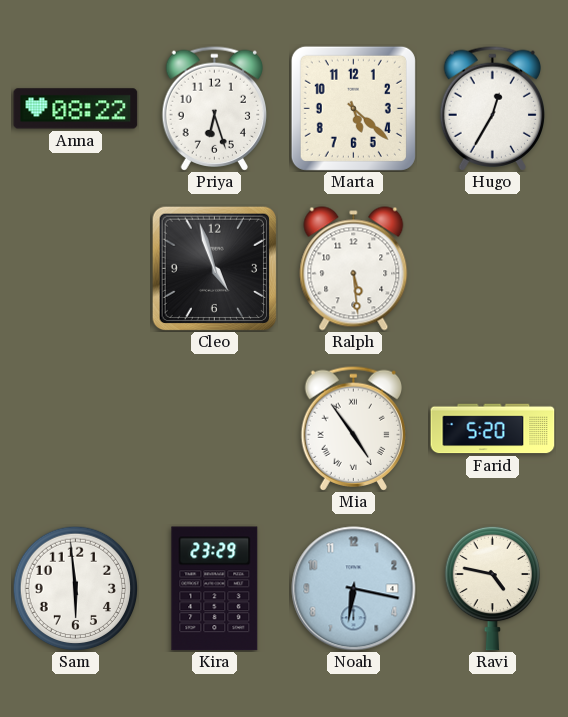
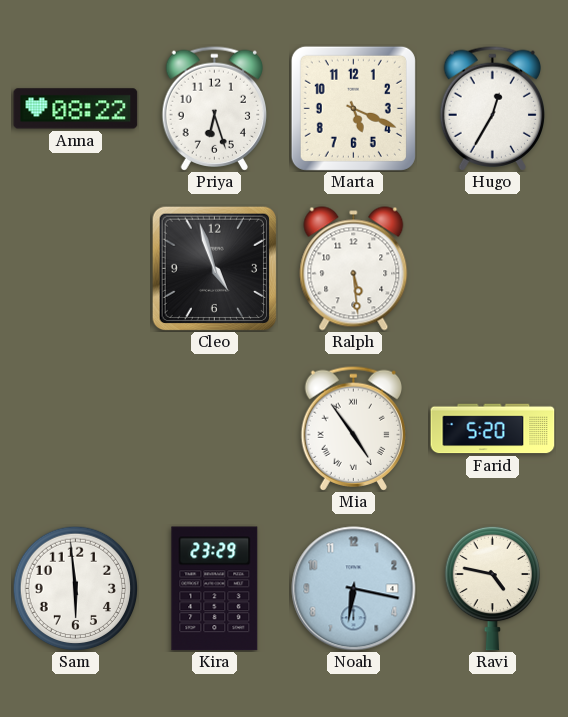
Marta: 5:22 -> 5:19
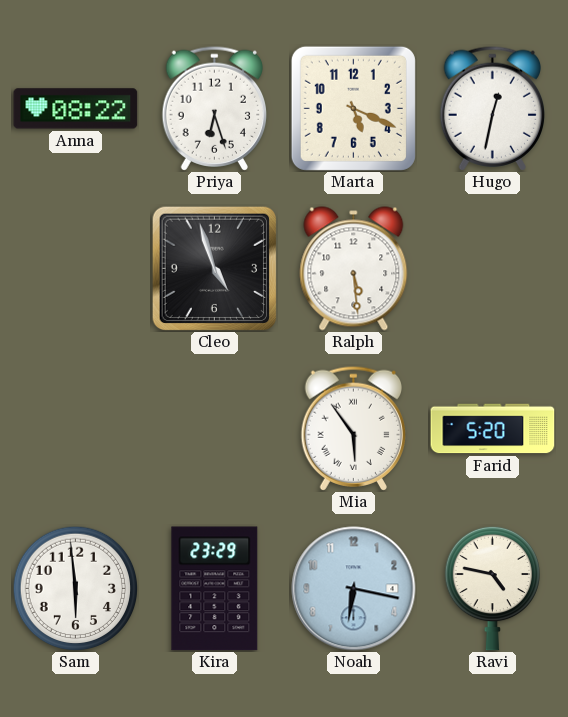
Hugo: 12:35 -> 12:32
Mia: 4:54 -> 5:54
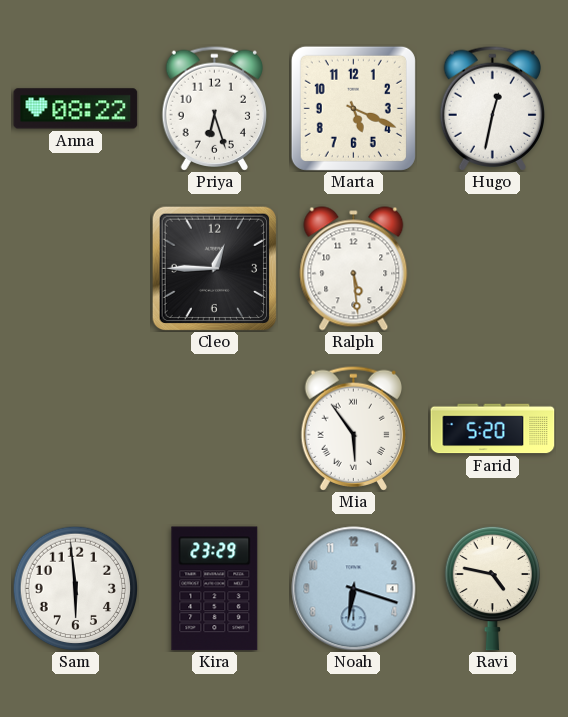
Cleo: 4:57 -> 12:45
Noah: 6:17 -> 6:18
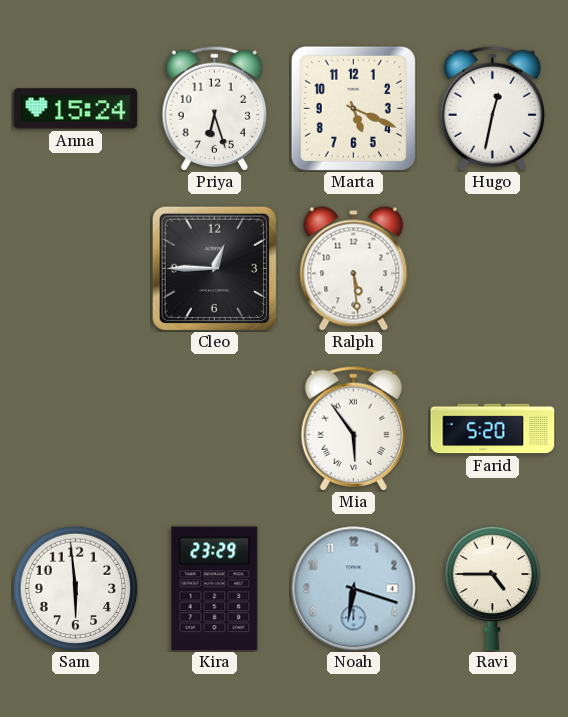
Anna: 08:22 -> 15:24
Ravi: 4:47 -> 4:45
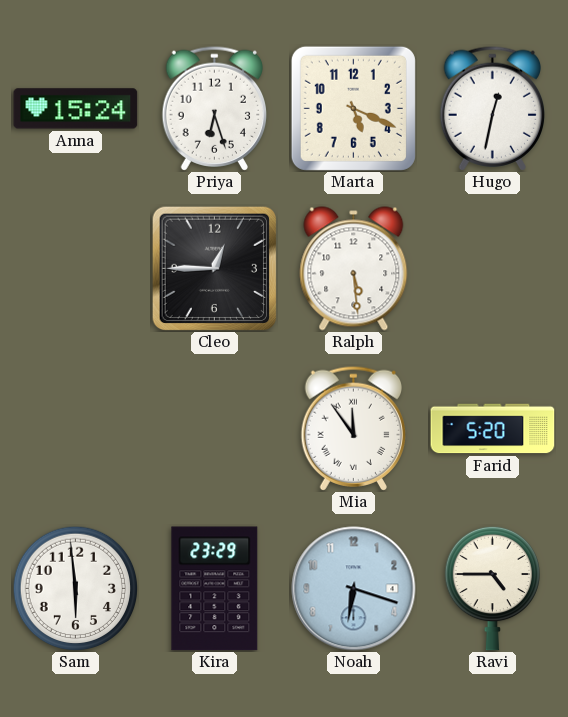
Mia: 5:54 -> 11:54
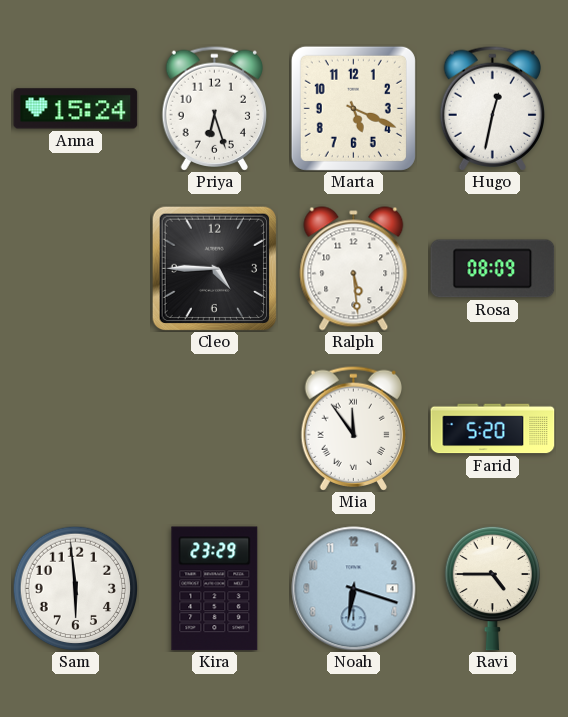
Cleo: 12:45 -> 4:45
Rosa: none -> 08:09
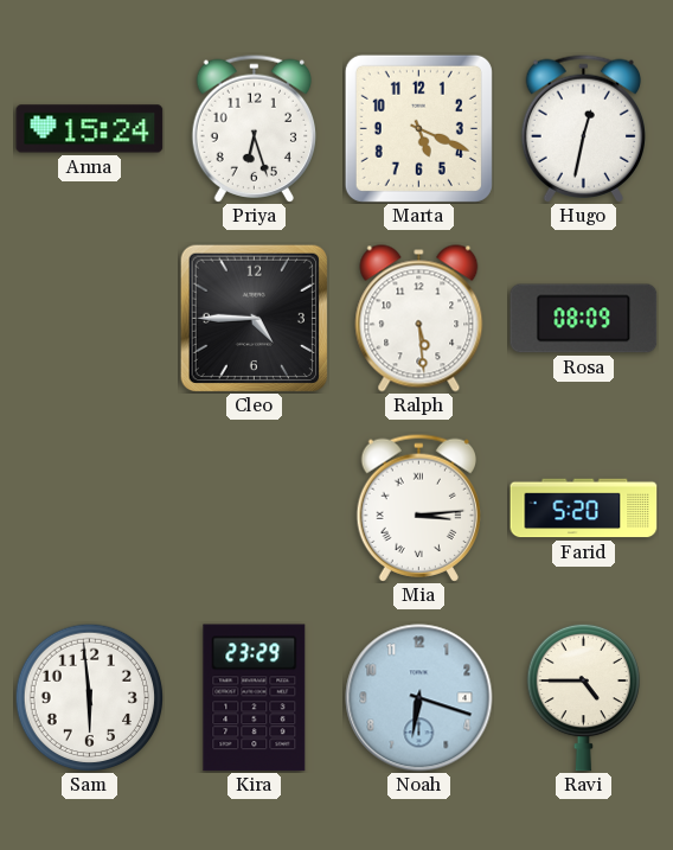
Mia: 11:54 -> 3:14
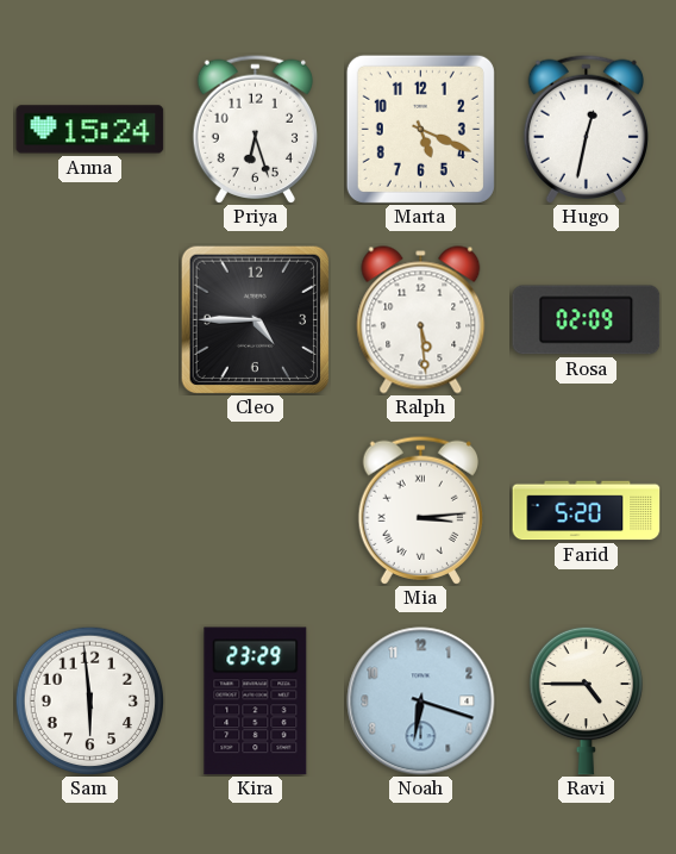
Rosa: 08:09 -> 02:09
